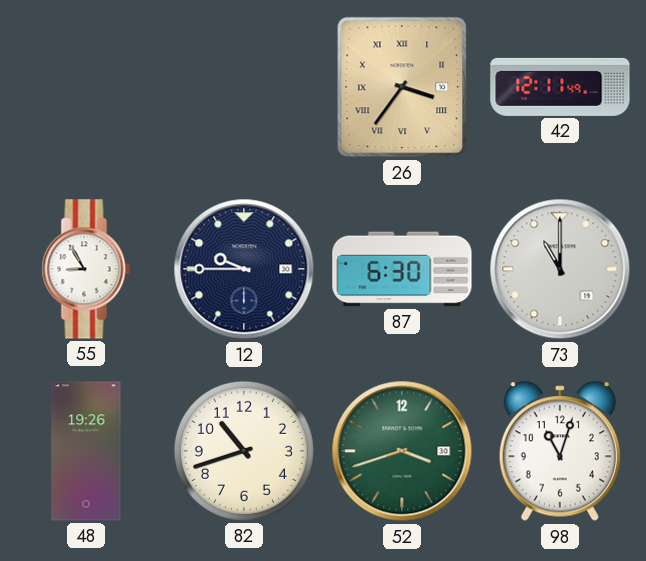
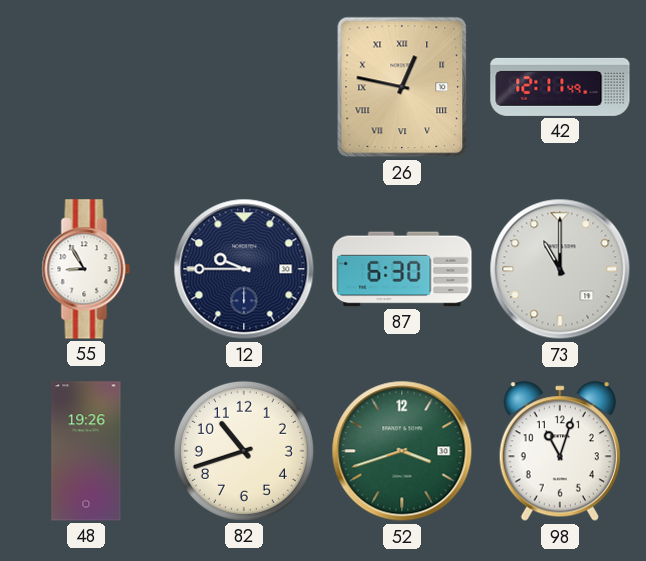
26: 3:36 -> 12:47
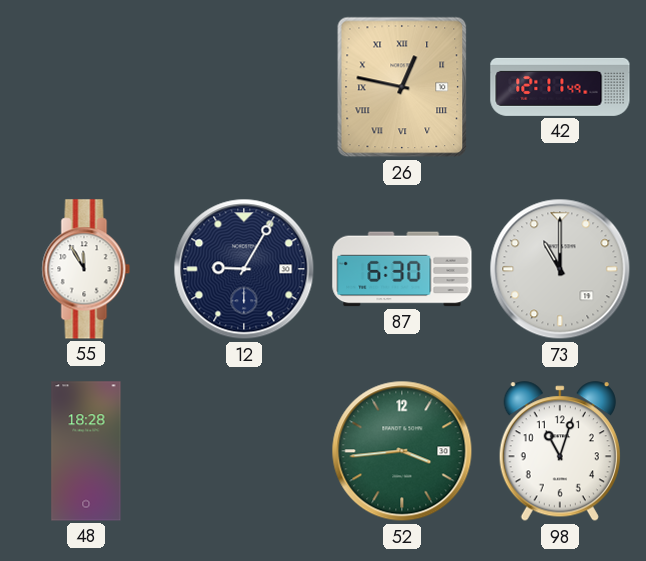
55: 8:55 -> 11:55
12: 9:45 -> 9:05
48: 19:26 -> 18:28
82: 10:42 -> none
52: 3:42 -> 3:44
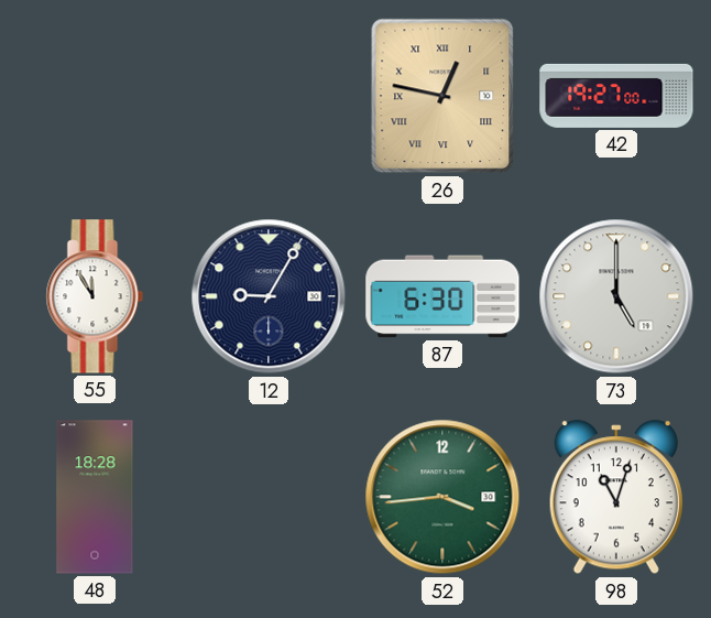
42: 12:11 -> 19:27
73: 11:00 -> 5:00
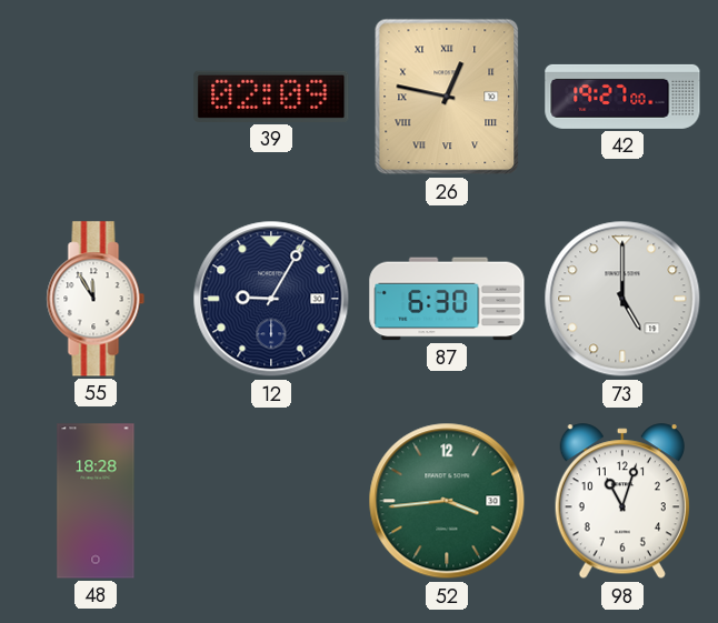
39: none -> 02:09
